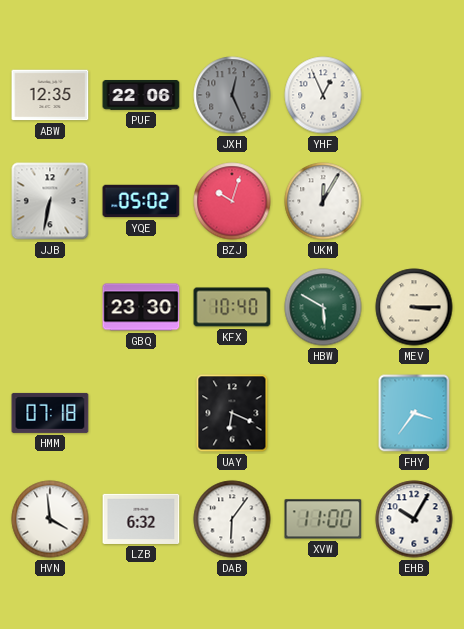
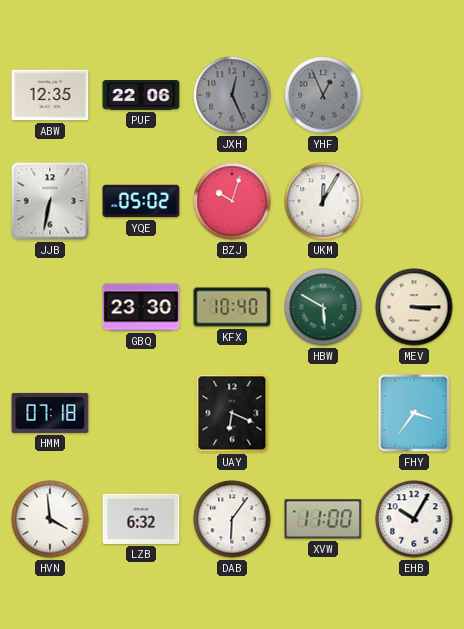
YHF dial: white -> grey
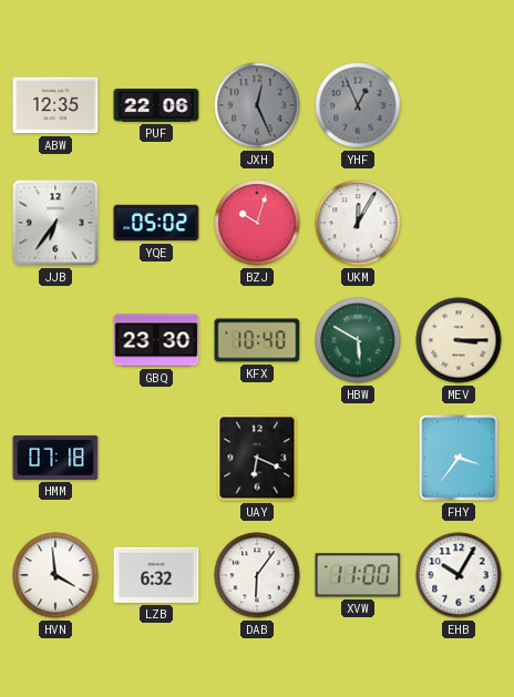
JJB: 6:32 -> 6:36
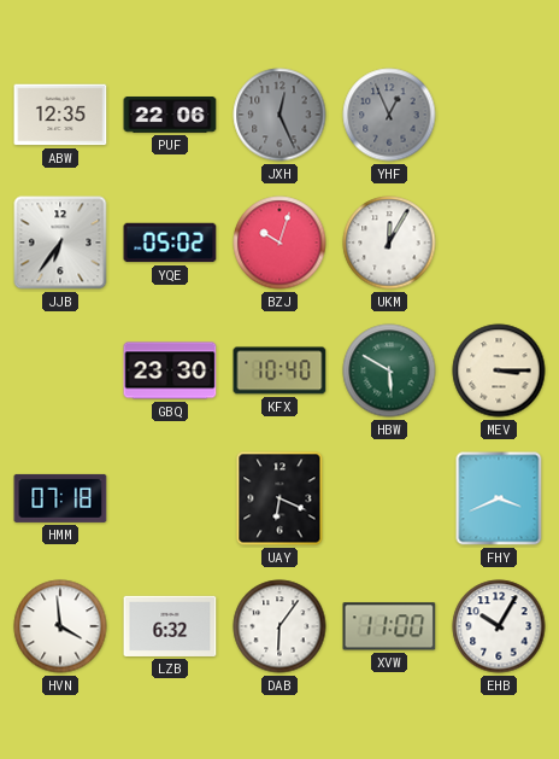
FHY: 3:36 -> 3:41
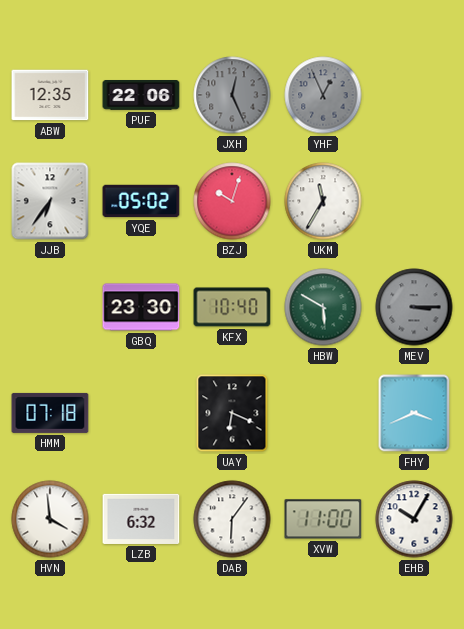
UKM: 12:05 -> 11:35
MEV dial: cream -> grey
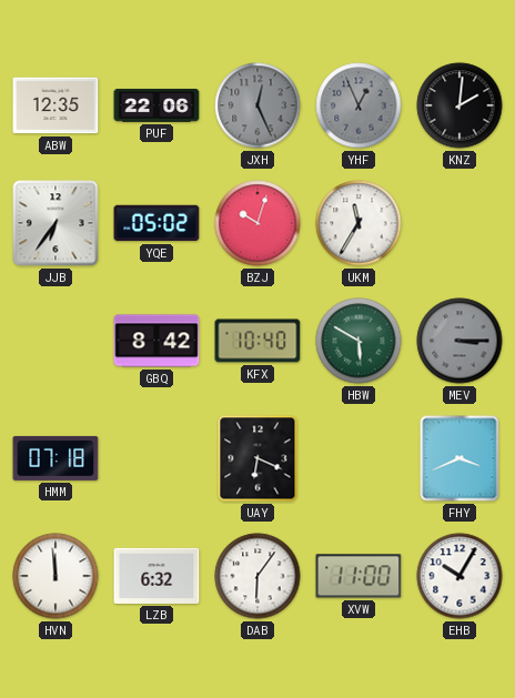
KNZ: none -> 2:01
GBQ: 23:30 -> 8:42
HVN: 3:59 -> 11:59
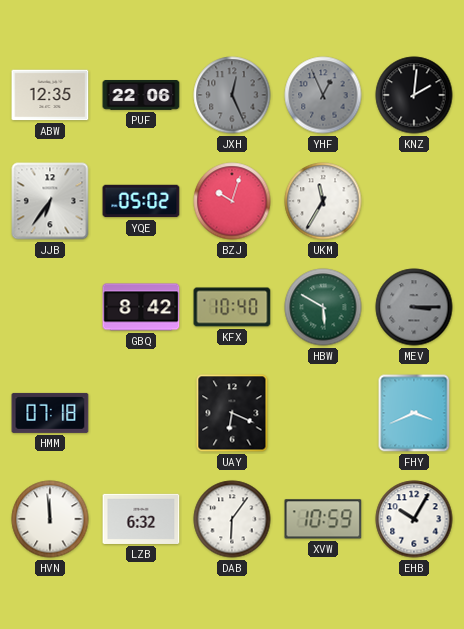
XVW: 11:00 -> 10:59
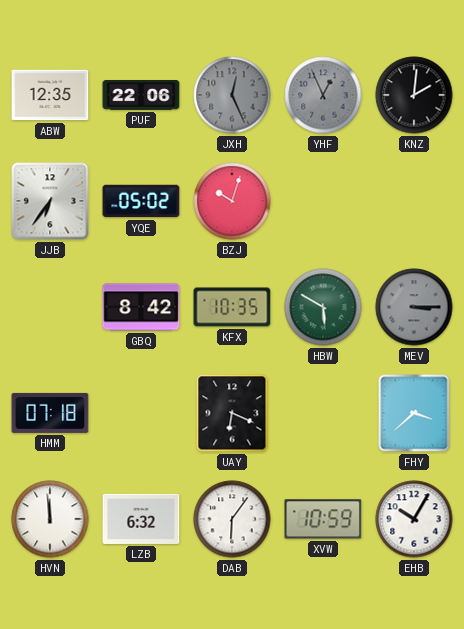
UKM: 11:35 -> none
KFX: 10:40 -> 10:35
FHY: 3:41 -> 3:38
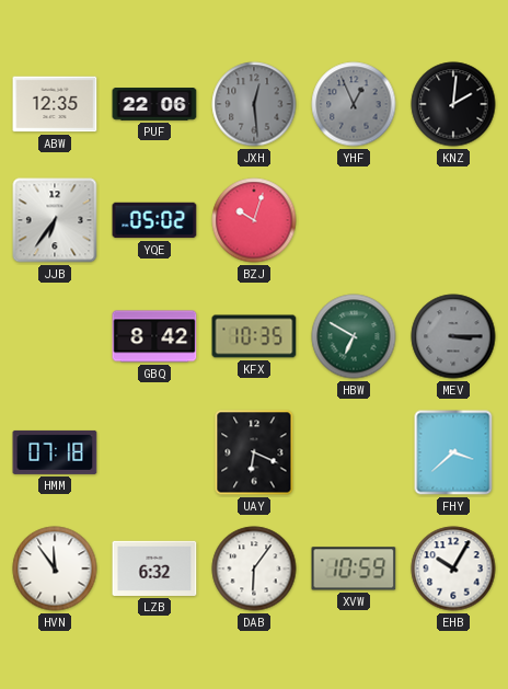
JXH: 12:26 -> 12:29
HBW: 5:50 -> 6:50
HVN: 11:59 -> 11:54
